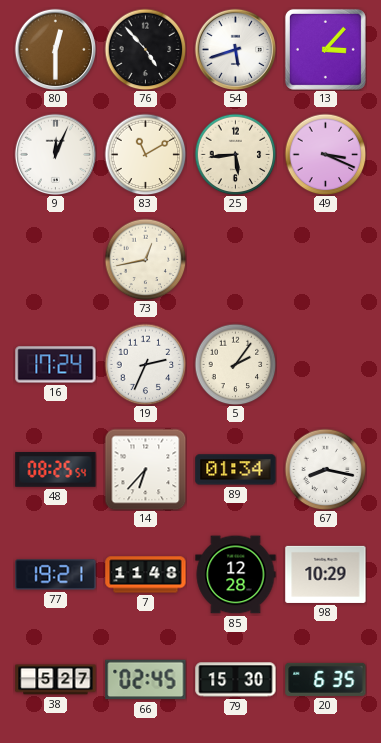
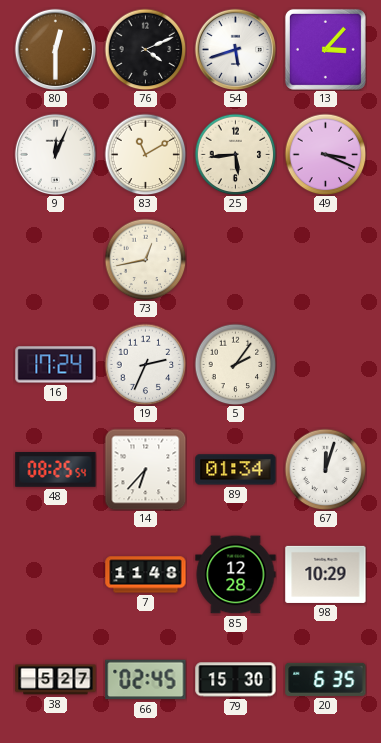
76: 4:53 -> 4:11
67: 8:17 -> 12:03
77: 19:21 -> none
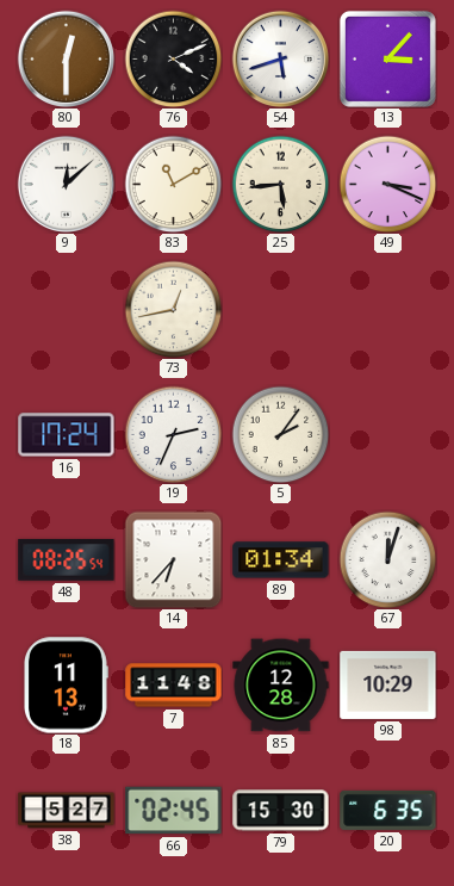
9: 12:04 -> 12:08
18: none -> 11:13
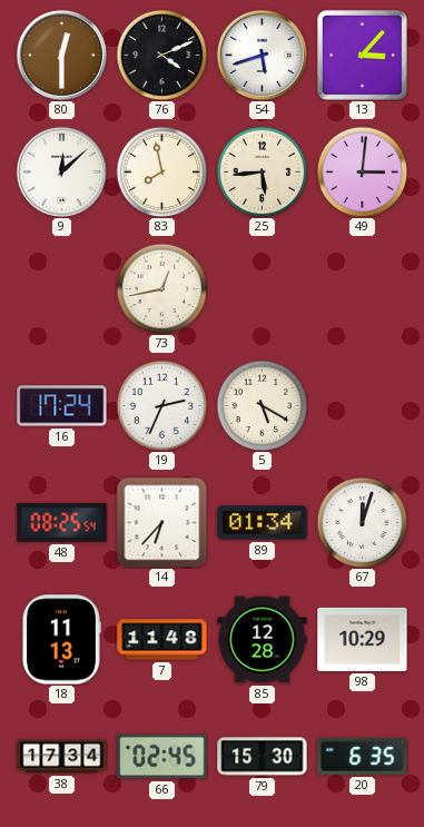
83: 11:10 -> 7:58
49: 3:19 -> 3:01
5: 2:06 -> 5:20
38: 5:27 -> 17:34
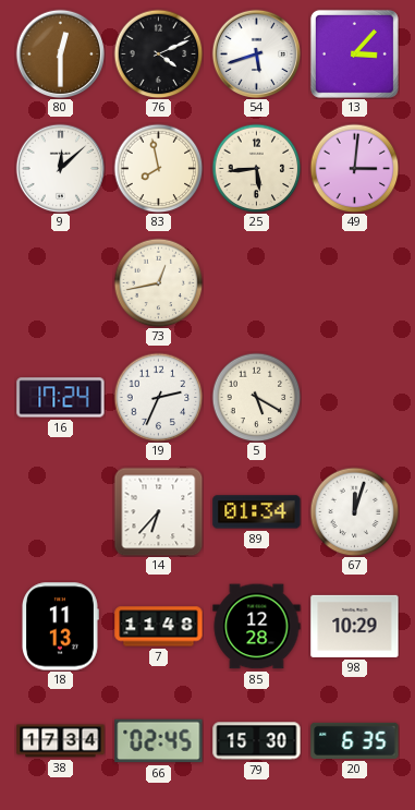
48: 08:25 -> none
